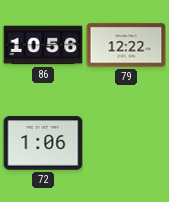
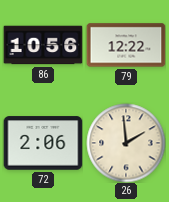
72: 1:06 -> 2:06
26: none -> 1:59
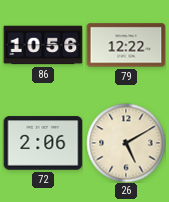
26: 1:59 -> 5:10
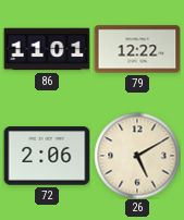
86: 10:56 -> 11:01
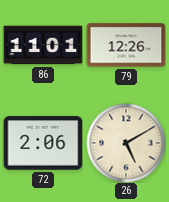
79: 12:22 -> 12:26
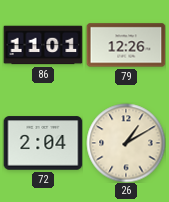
72: 2:06 -> 2:04
26: 5:10 -> 1:10
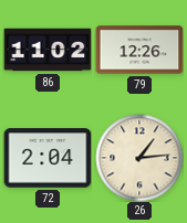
86: 11:01 -> 11:02
26: 1:10 -> 1:14
